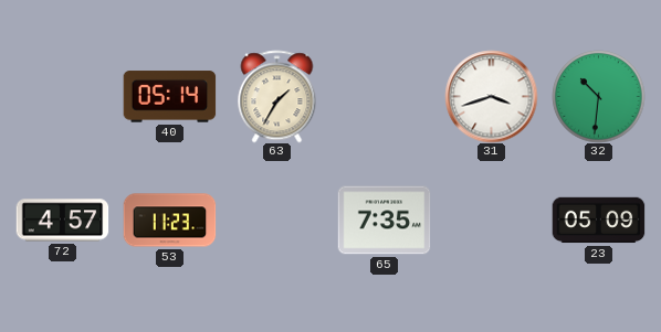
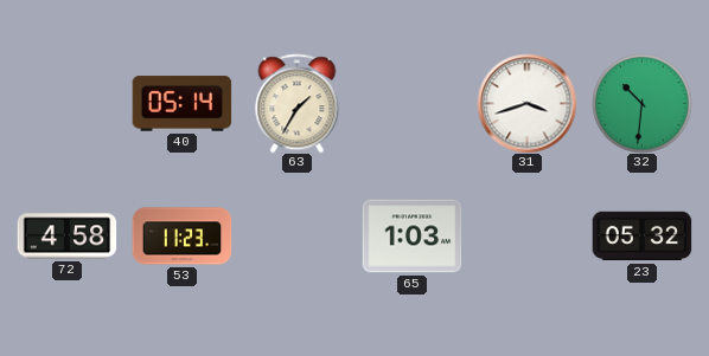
72: 4:57 -> 4:58
65: 7:35 -> 1:03
23: 05:09 -> 05:32
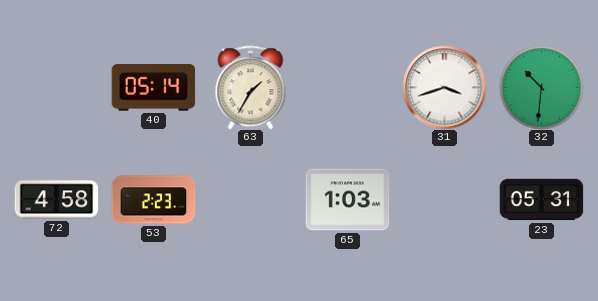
53: 11:23 -> 2:23
23: 05:32 -> 05:31
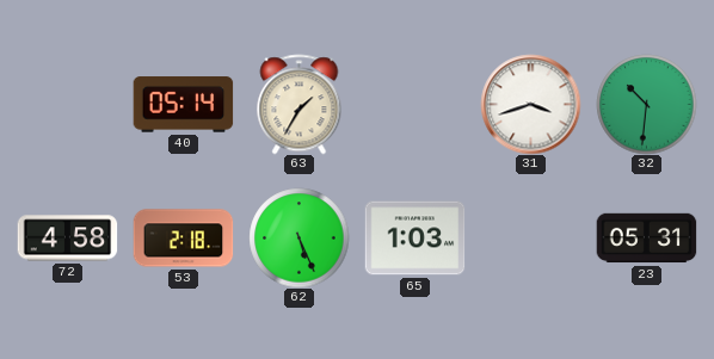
53: 2:23 -> 2:18
62: none -> 5:26
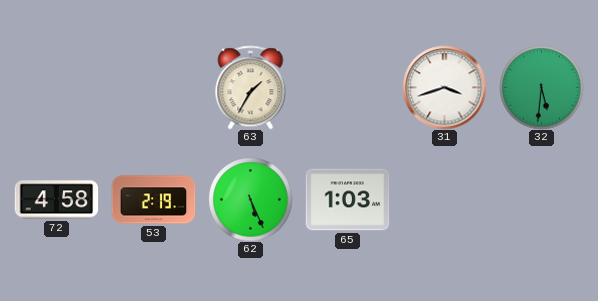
40: 05:14 -> none
32: 10:31 -> 5:31
53: 2:18 -> 2:19
23: 05:31 -> none
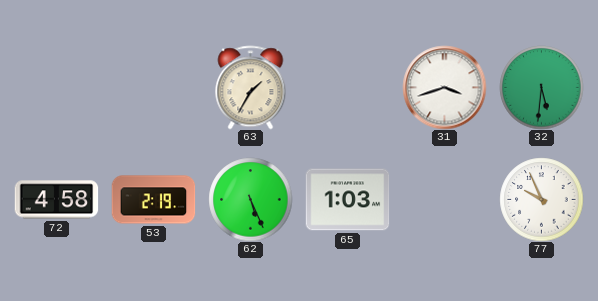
77: none -> 9:56
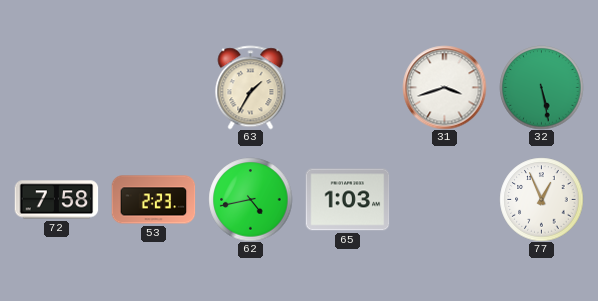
32: 5:31 -> 5:28
72: 4:58 -> 7:58
53: 2:19 -> 2:23
62: 5:26 -> 4:43
77: 9:56 -> 12:56
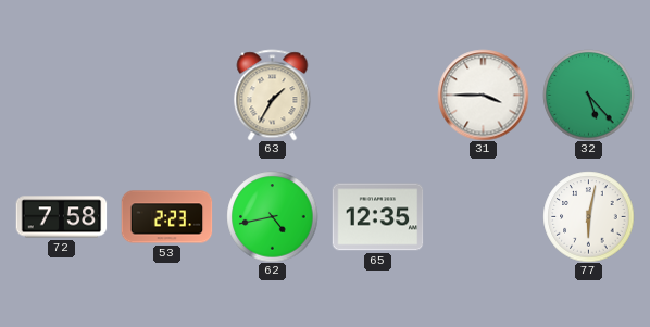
31: 3:42 -> 3:45
32: 5:28 -> 5:23
65: 1:03 -> 12:35
77: 12:56 -> 6:02
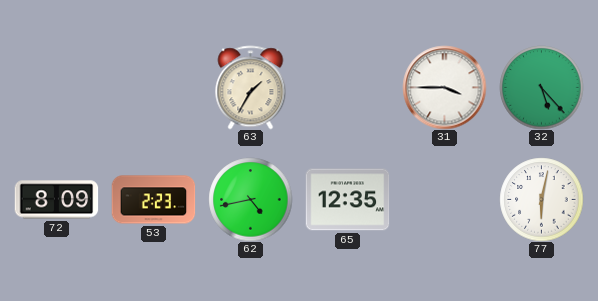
72: 7:58 -> 8:09
